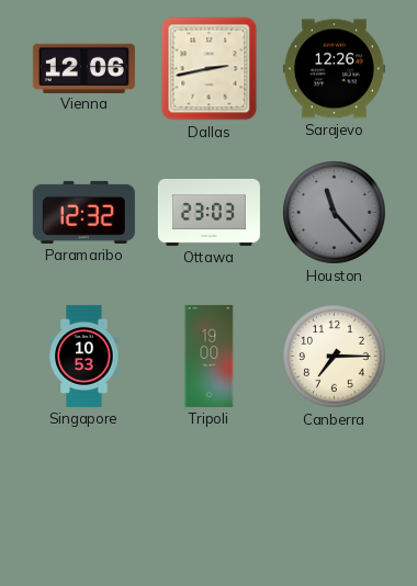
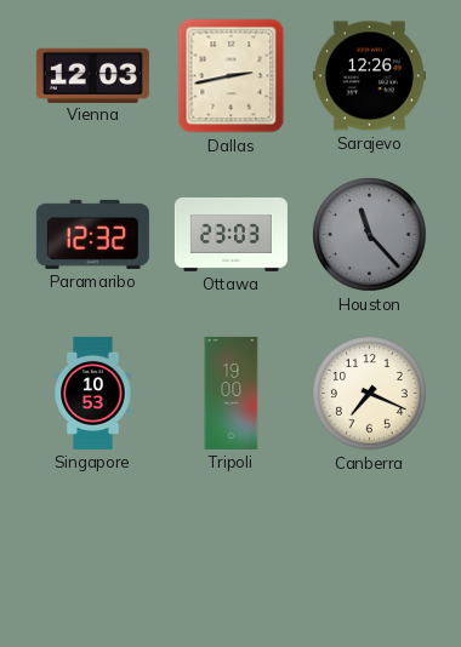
Vienna: 12:06 -> 12:03
Canberra: 7:15 -> 7:19
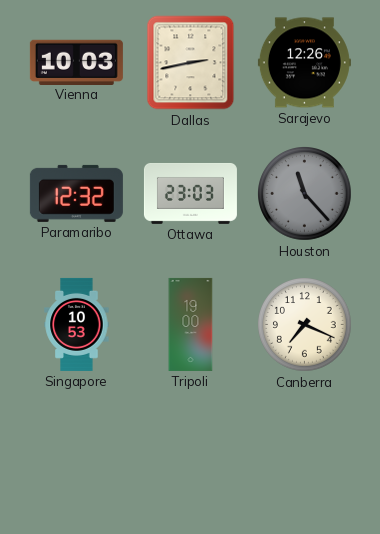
Vienna: 12:03 -> 10:03
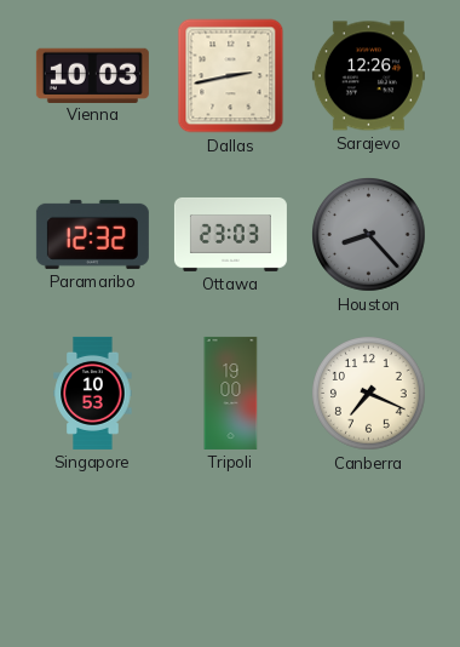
Houston: 11:23 -> 8:23
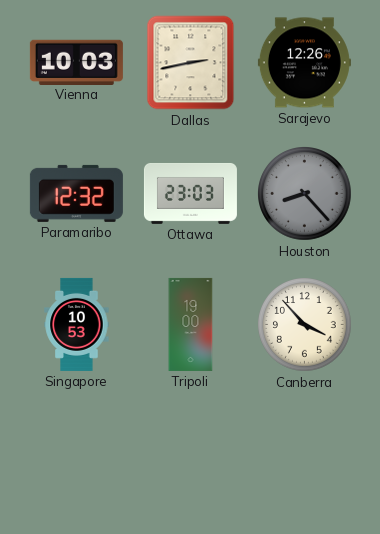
Canberra: 7:19 -> 3:53
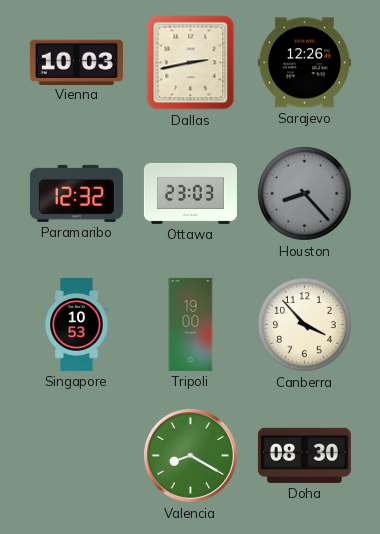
Valencia: none -> 8:20
Doha: none -> 08:30
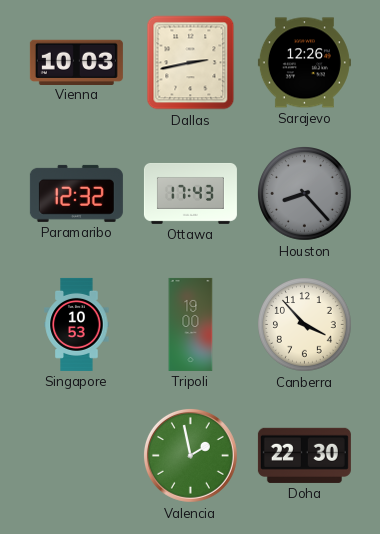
Ottawa: 23:03 -> 17:43
Valencia: 8:20 -> 1:58
Doha: 08:30 -> 22:30
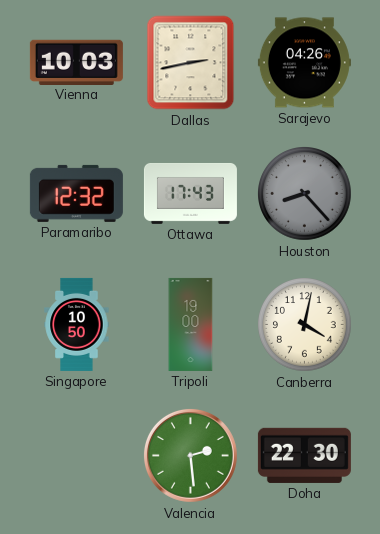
Sarajevo: 12:26 -> 04:26
Singapore: 10:53 -> 10:50
Canberra: 3:53 -> 4:02
Valencia: 1:58 -> 2:29
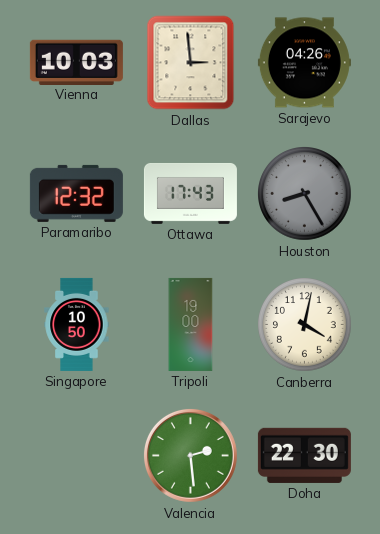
Dallas: 2:43 -> 2:59
Houston: 8:23 -> 8:25
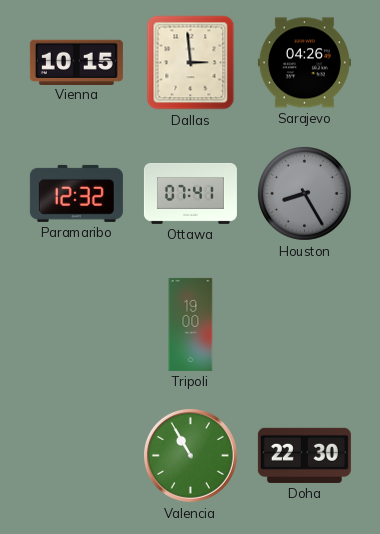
Vienna: 10:03 -> 10:15
Ottawa: 17:43 -> 07:41
Singapore: 10:50 -> none
Canberra: 4:02 -> none
Valencia: 2:29 -> 10:55
